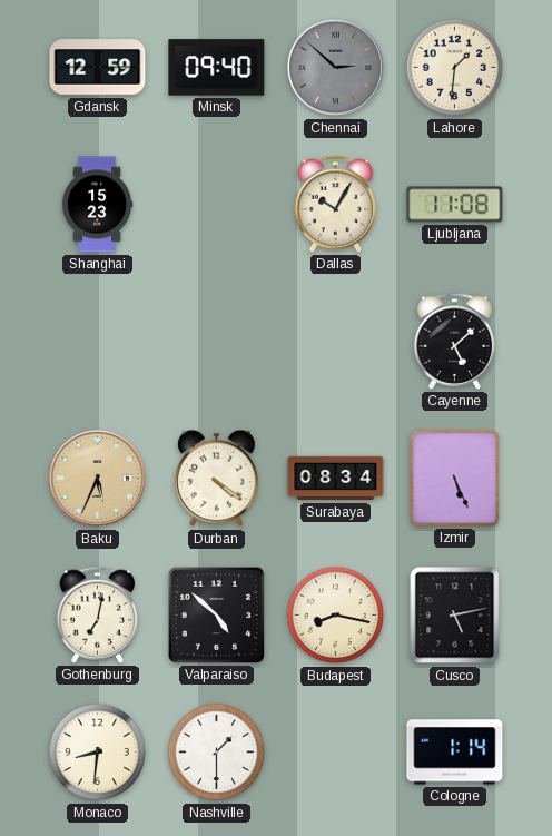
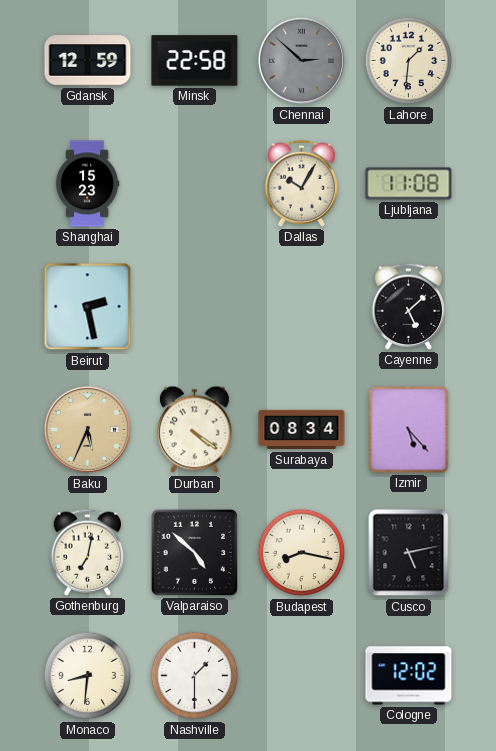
Minsk: 09:40 -> 22:58
Beirut: none -> 2:28
Izmir: 5:26 -> 5:23
Cologne: 1:14 -> 12:02
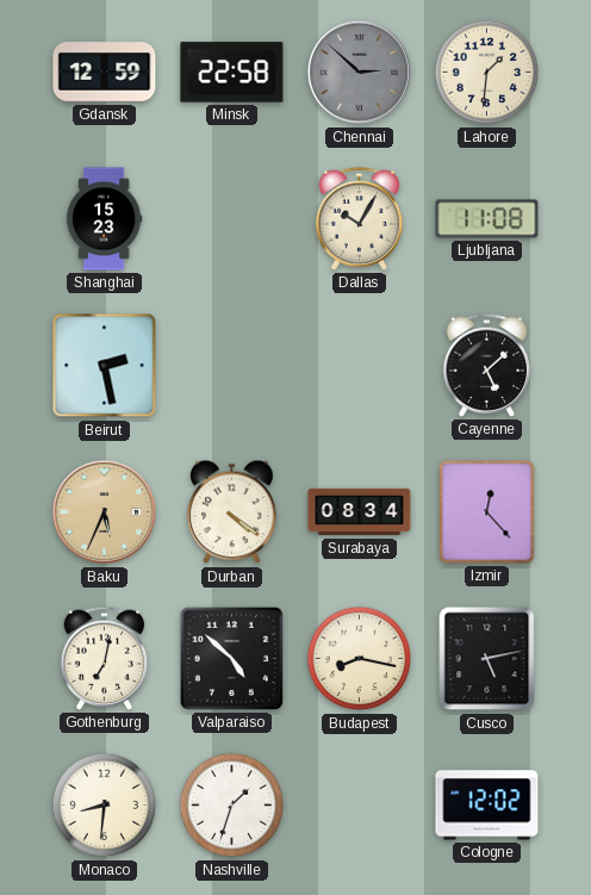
Izmir: 5:23 -> 12:23
Nashville: 1:30 -> 1:33
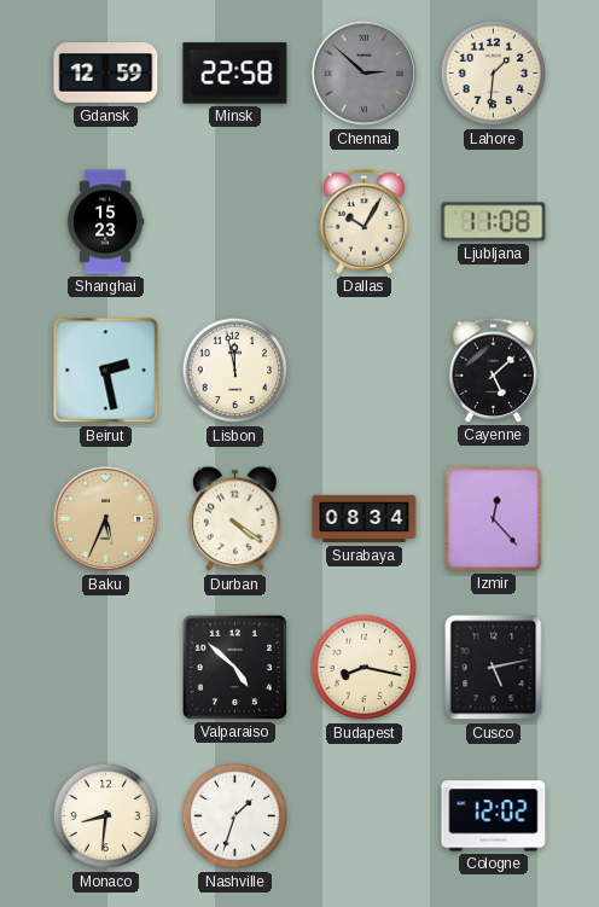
Lisbon: none -> 11:58
Gothenburg: 7:02 -> none
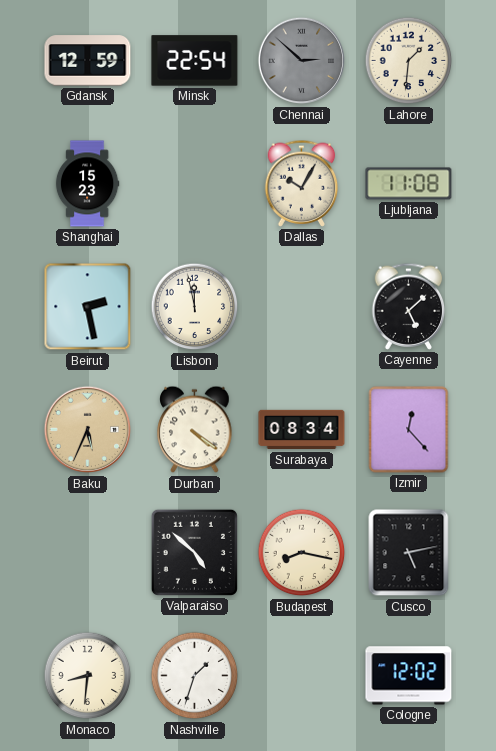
Minsk: 22:58 -> 22:54
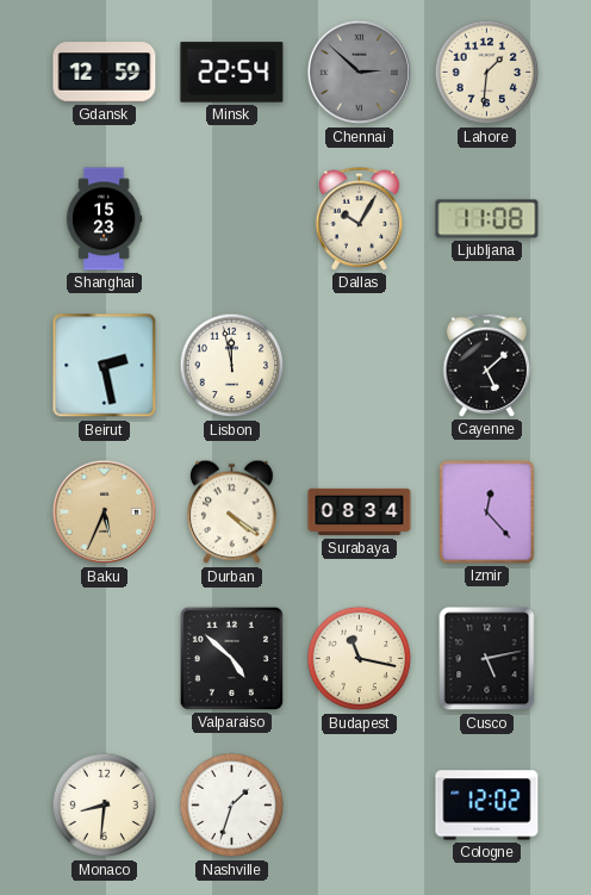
Budapest: 8:17 -> 11:17
